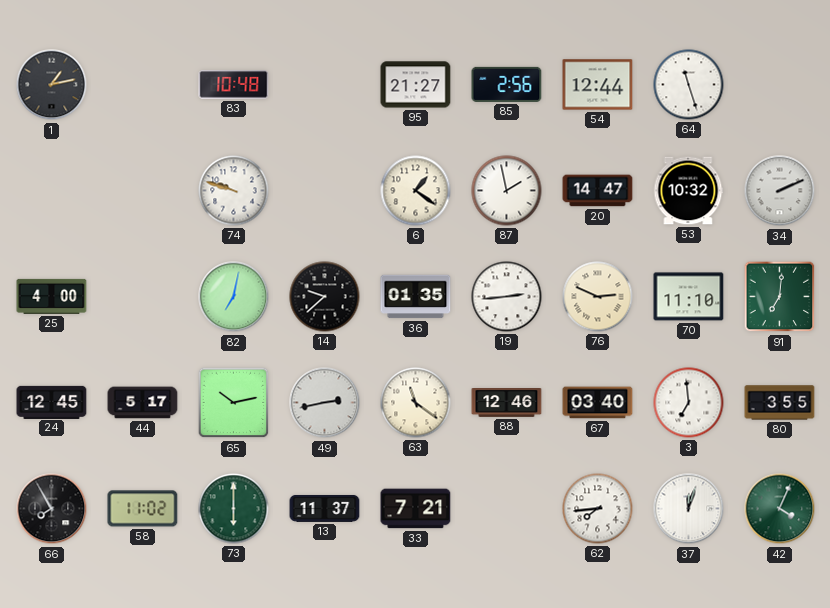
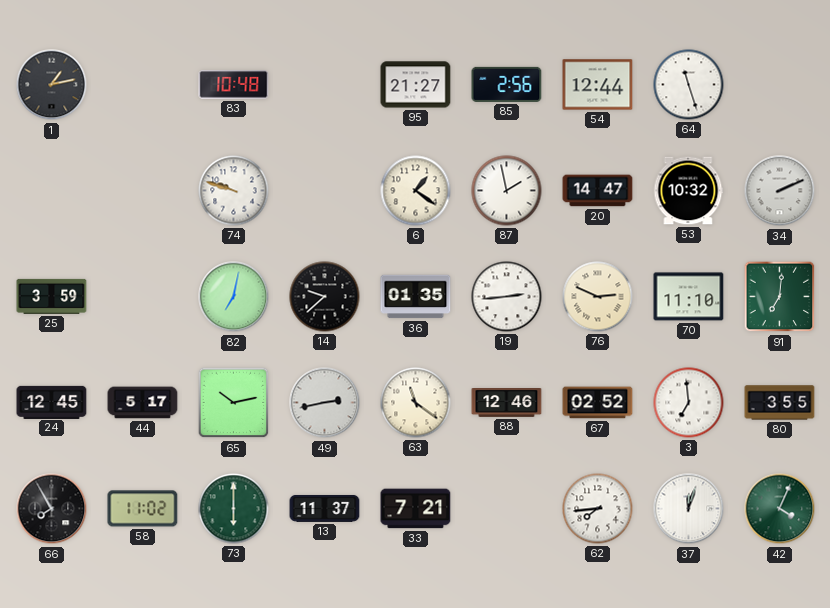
25: 4:00 -> 3:59
67: 03:40 -> 02:52
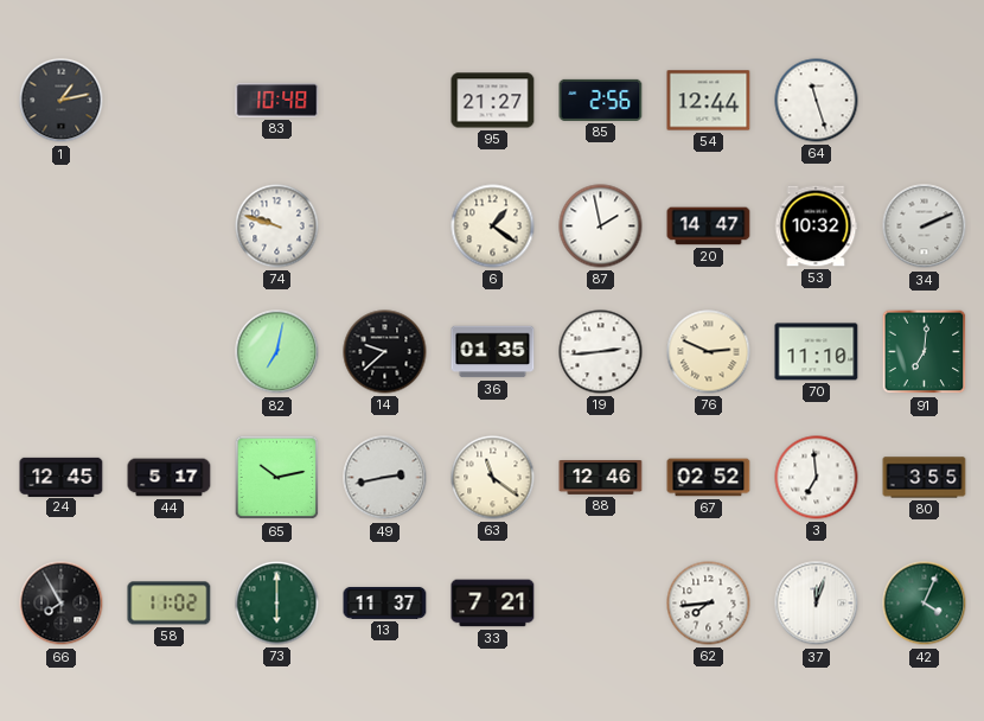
25: 3:59 -> none
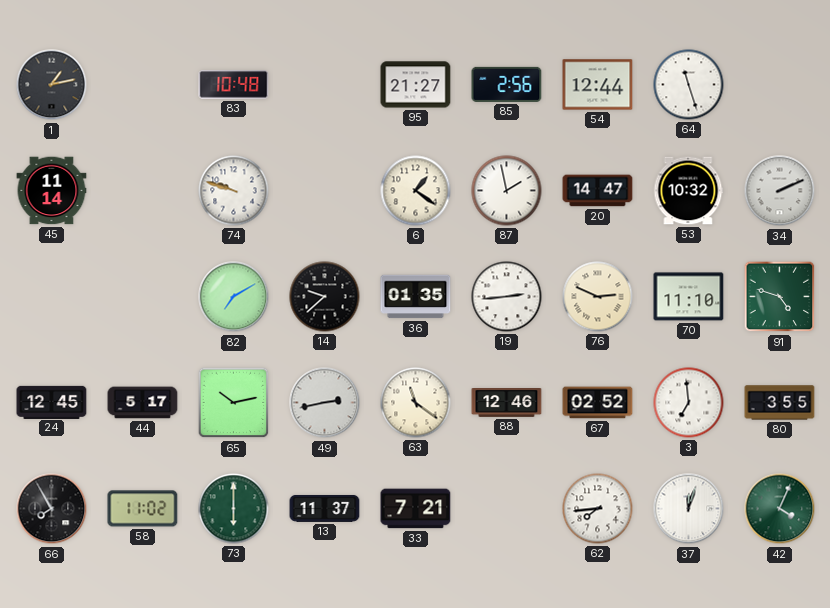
45: none -> 11:14
82: 7:02 -> 7:10
91: 7:01 -> 4:48
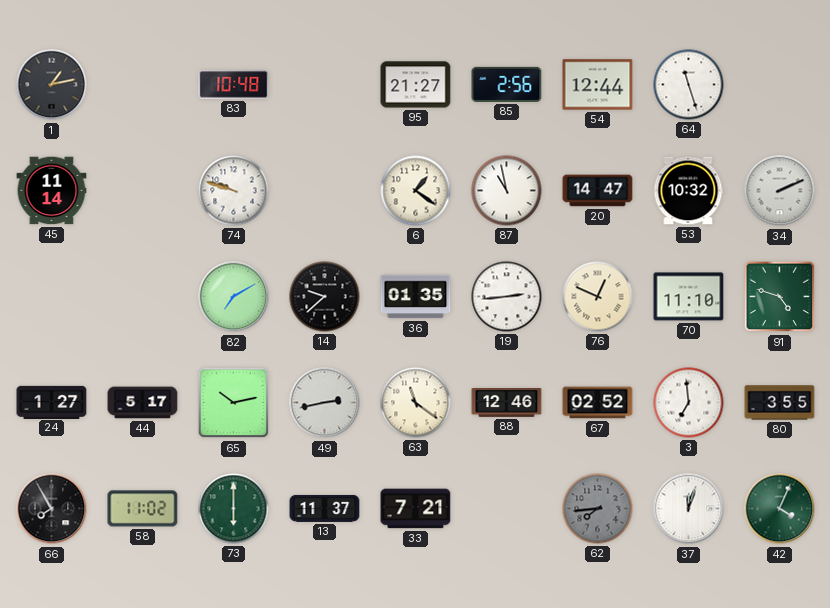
87: 1:58 -> 10:58
76: 2:49 -> 12:49
24: 12:45 -> 1:27
62 dial: white -> grey
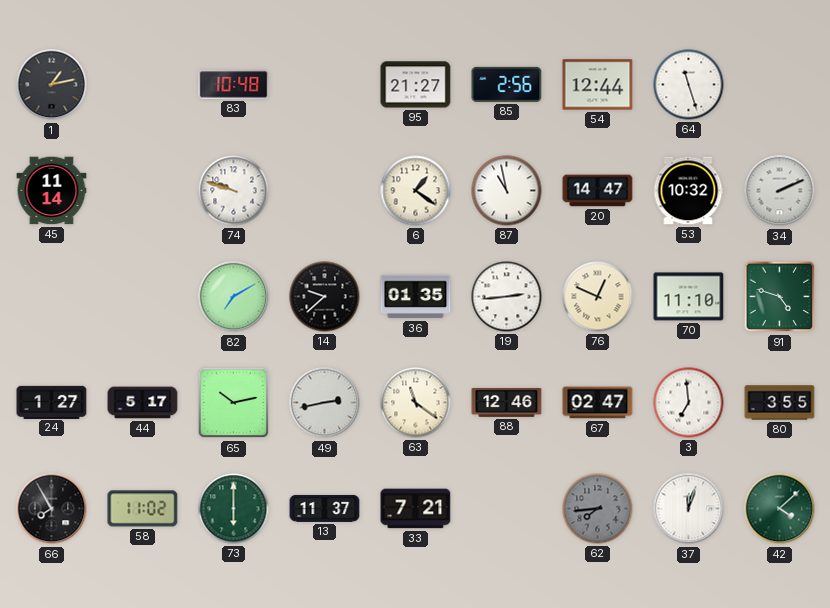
67: 02:52 -> 02:47
42: 4:04 -> 4:08
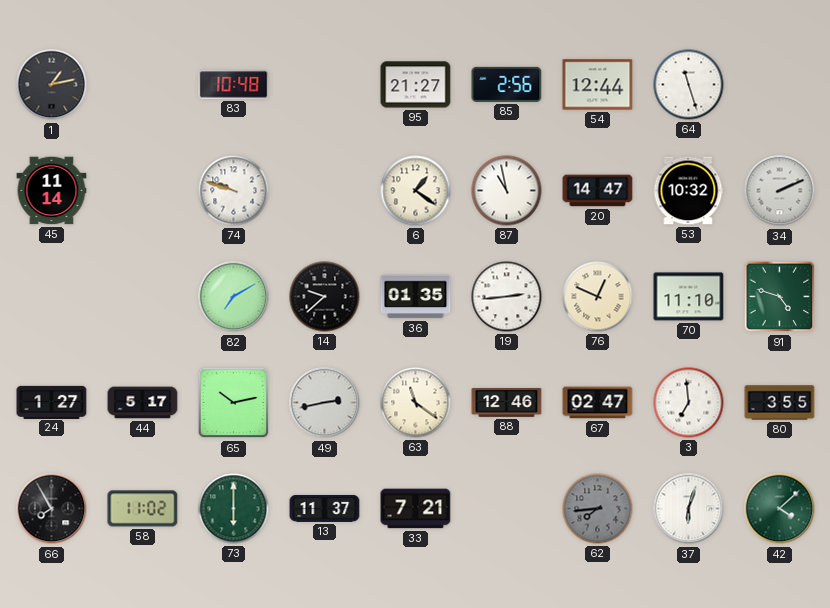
37: 12:03 -> 6:03
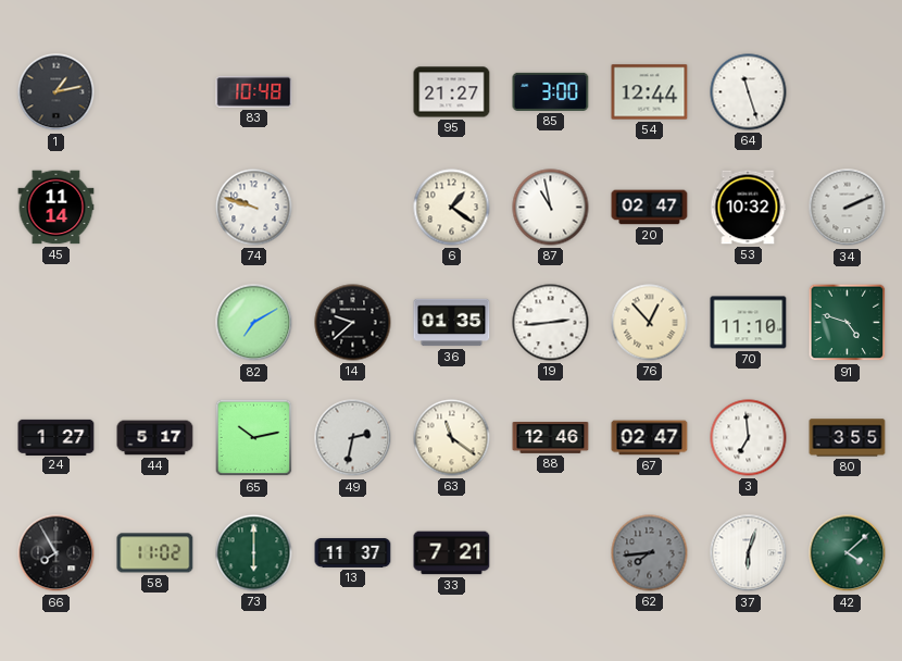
85: 2:56 -> 3:00
20: 14:47 -> 02:47
76: 12:49 -> 12:53
49: 2:43 -> 2:32
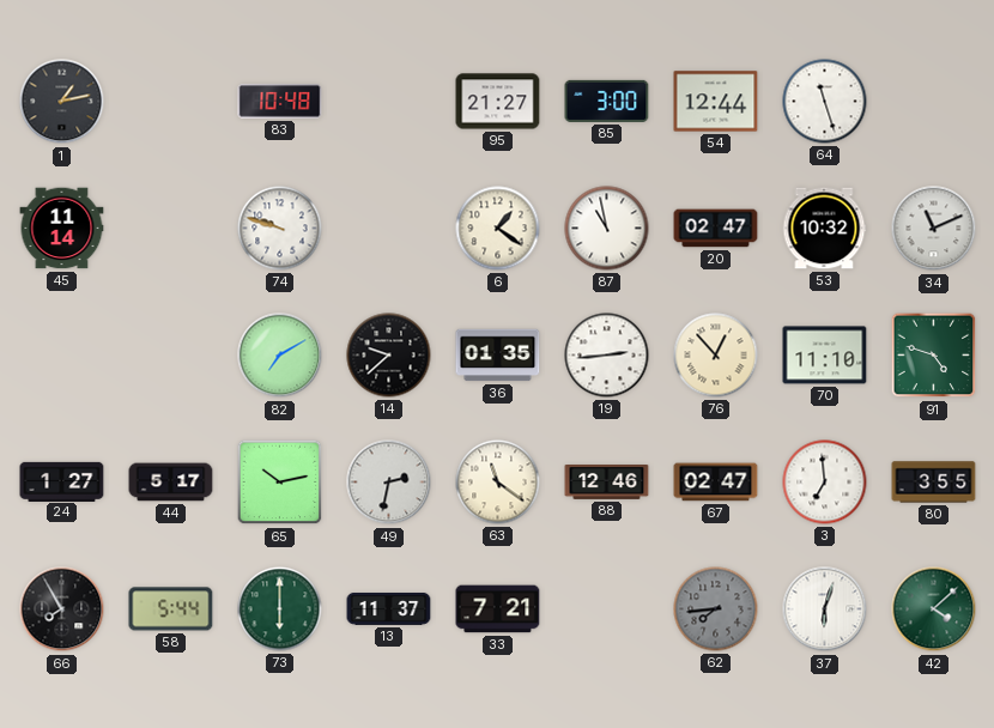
34: 2:11 -> 11:11
58: 11:02 -> 5:44
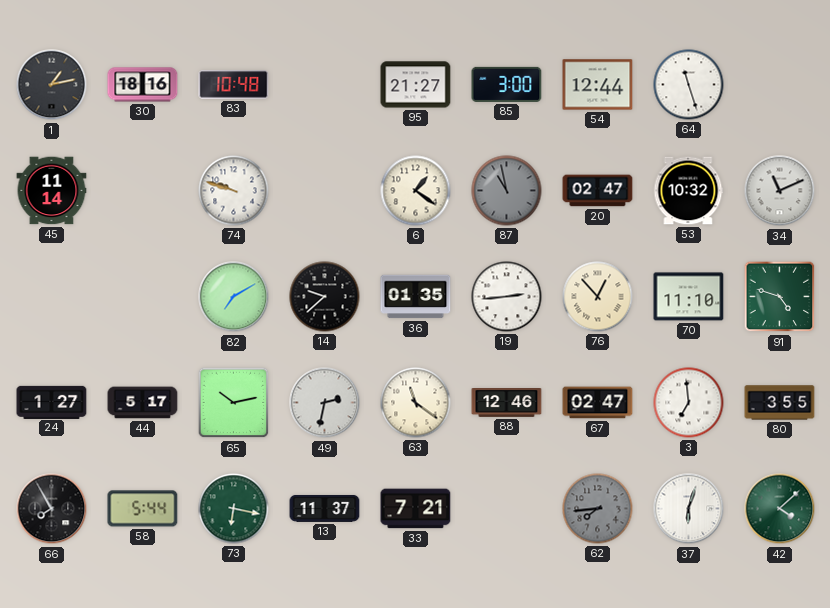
30: none -> 18:16
87 dial: white -> grey
73: 6:00 -> 6:17
